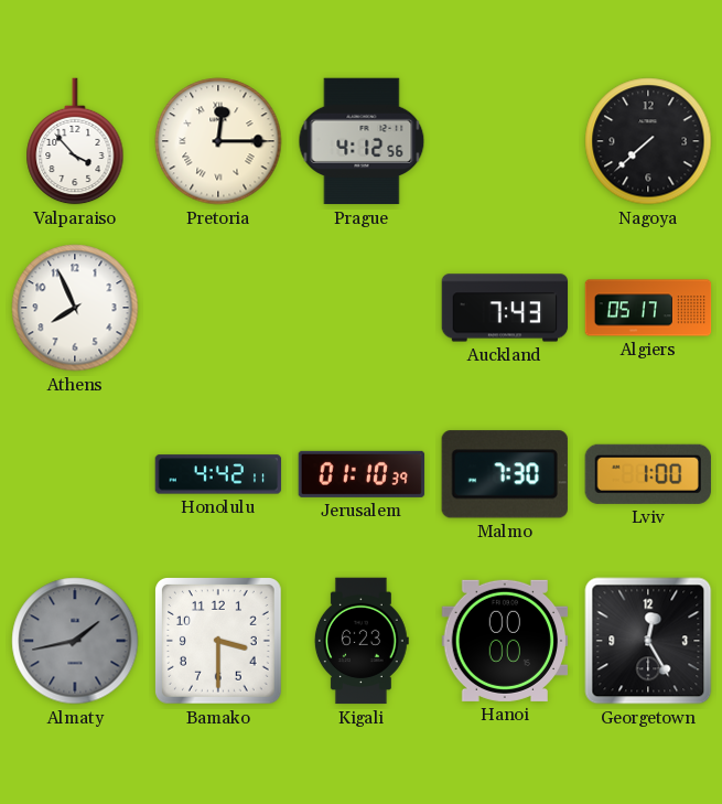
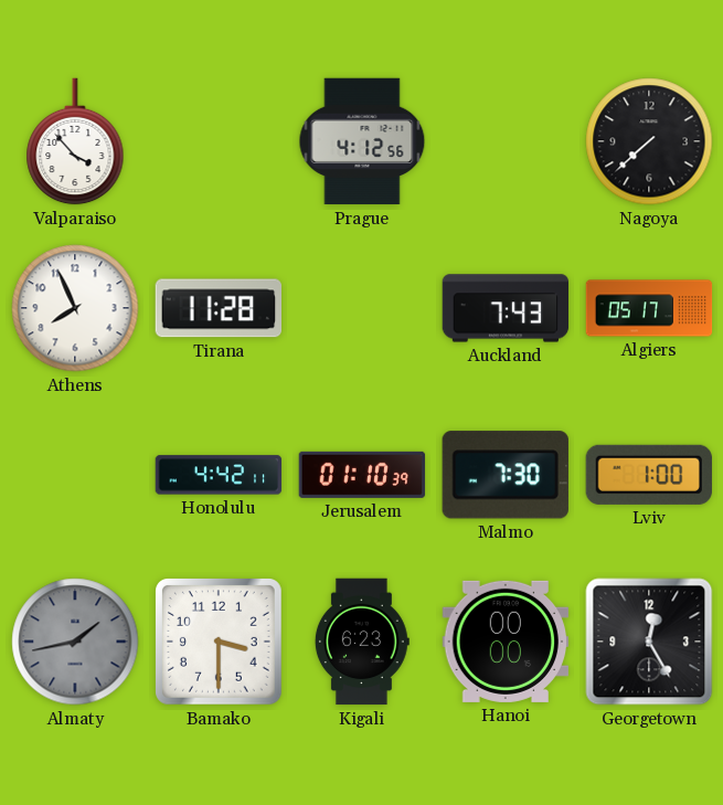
Pretoria: 12:15 -> none
Tirana: none -> 11:28
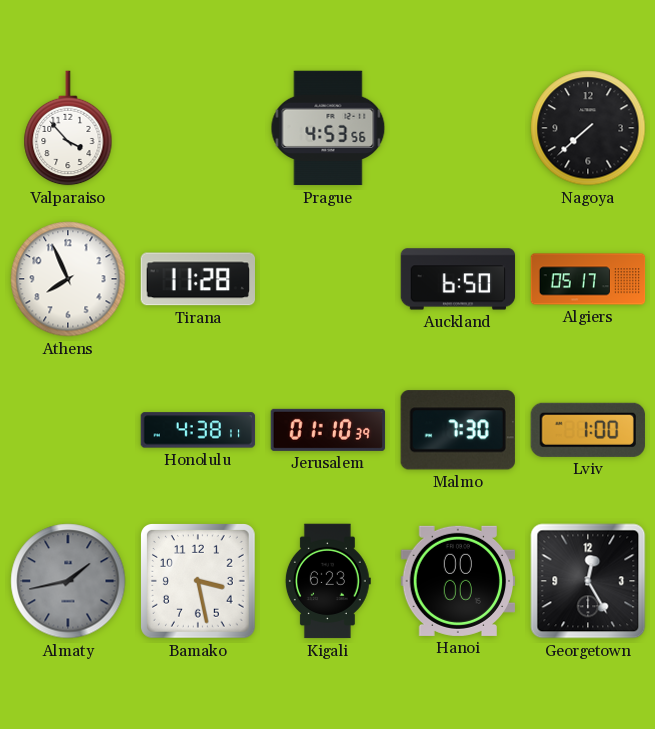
Prague: 4:12 -> 4:53
Auckland: 7:43 -> 6:50
Honolulu: 4:42 -> 4:38
Bamako: 3:30 -> 3:28
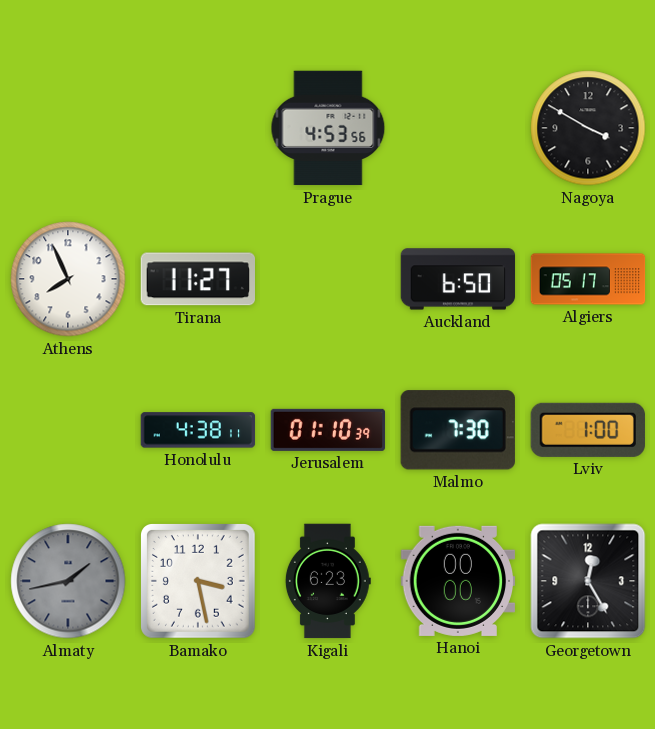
Valparaiso: 3:53 -> none
Nagoya: 7:38 -> 3:50
Tirana: 11:28 -> 11:27
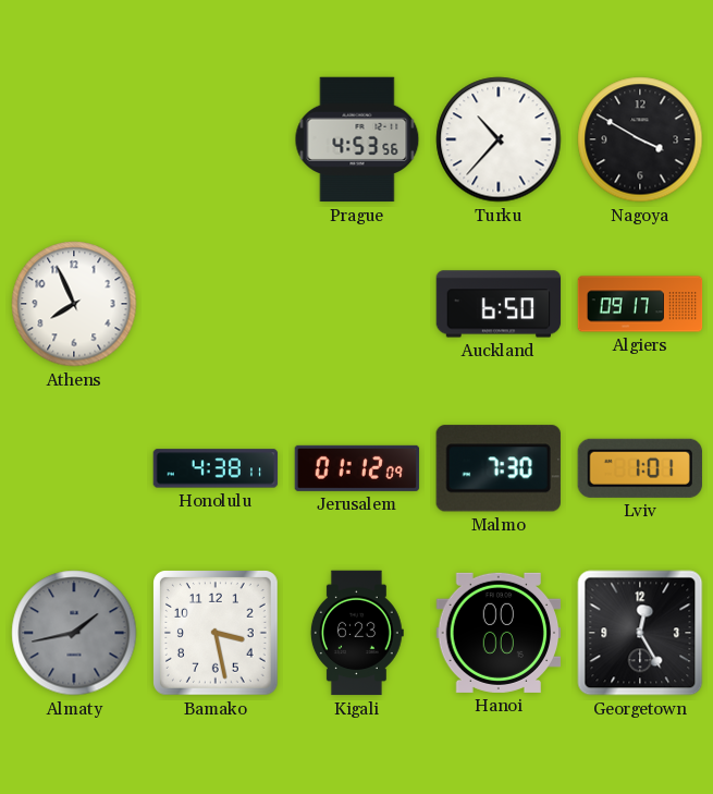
Turku: none -> 10:37
Tirana: 11:27 -> none
Algiers: 05:17 -> 09:17
Jerusalem: 01:10 -> 01:12
Lviv: 1:00 -> 1:01
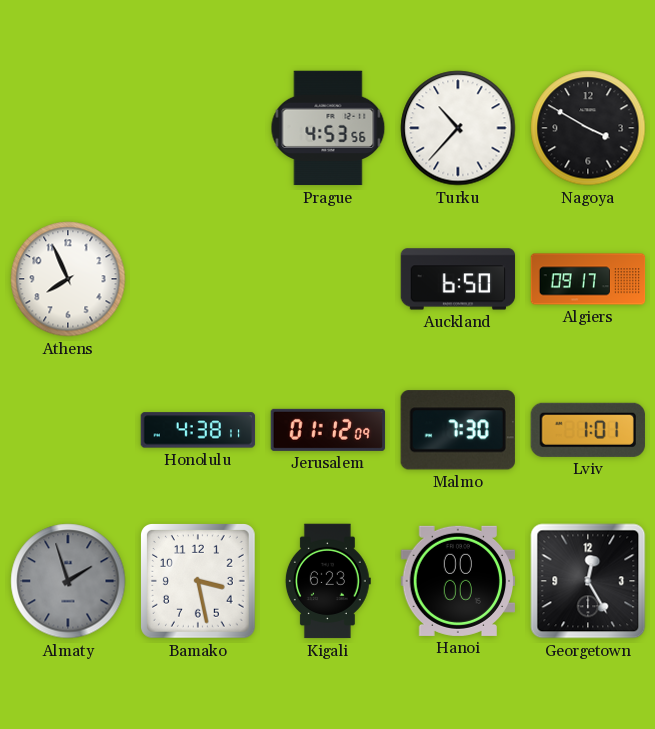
Almaty: 1:43 -> 1:57
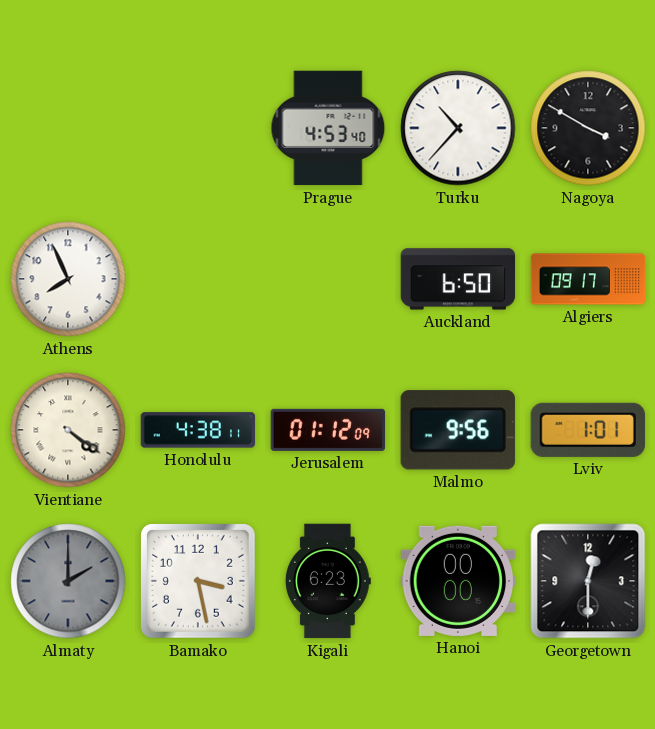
Prague: 4:53:56 -> 4:53:40
Vientiane: none -> 4:21
Malmo: 7:30 -> 9:56
Almaty: 1:57 -> 2:00
Georgetown: 12:25 -> 12:30
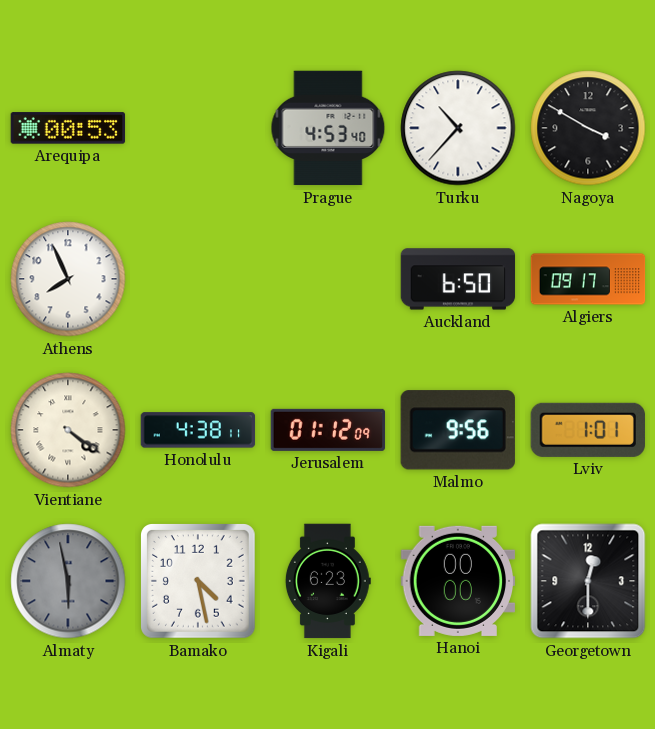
Arequipa: none -> 00:53
Almaty: 2:00 -> 5:58
Bamako: 3:28 -> 4:28
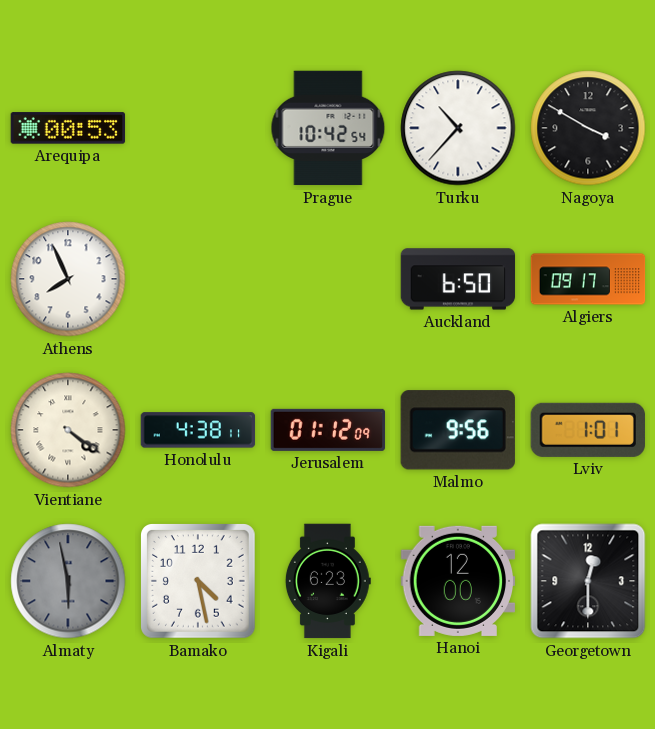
Prague: 4:53 -> 10:42
Hanoi: 00:00 -> 12:00
